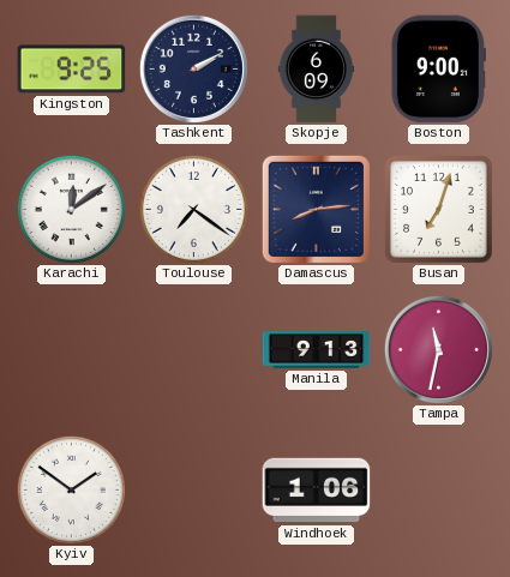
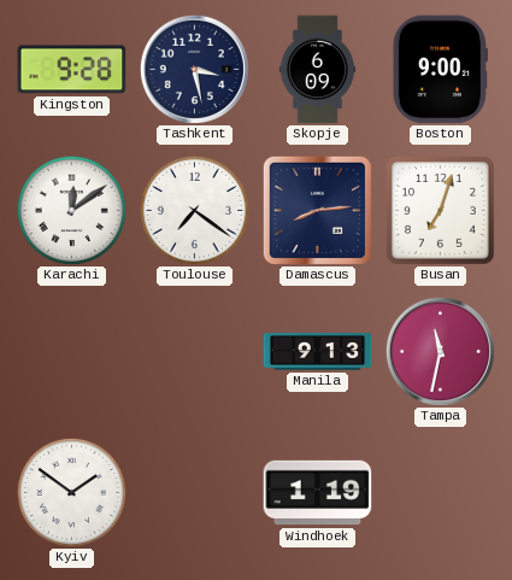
Kingston: 9:25 -> 9:28
Tashkent: 2:10 -> 3:28
Windhoek: 1:06 -> 1:19
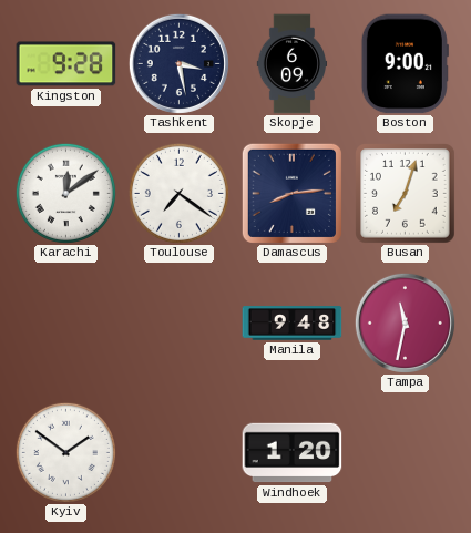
Manila: 9:13 -> 9:48
Windhoek: 1:19 -> 1:20
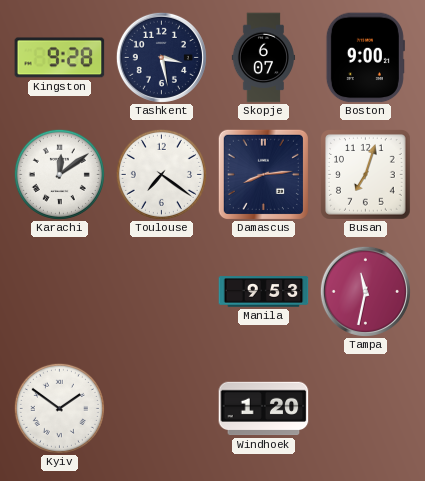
Skopje: 6:09 -> 6:07
Manila: 9:48 -> 9:53
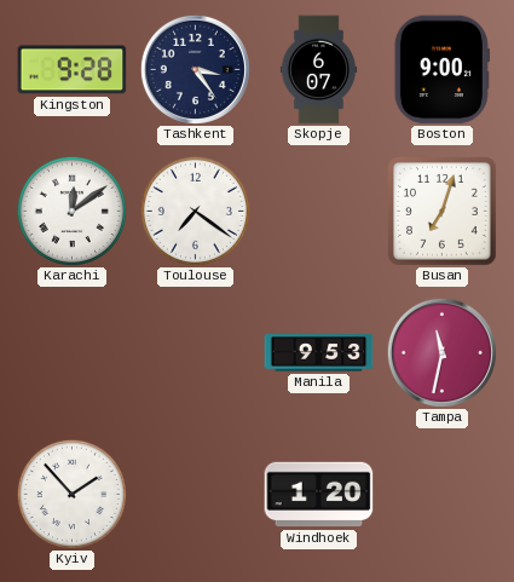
Tashkent: 3:28 -> 3:24
Damascus: 8:14 -> none
Kyiv: 1:51 -> 1:53
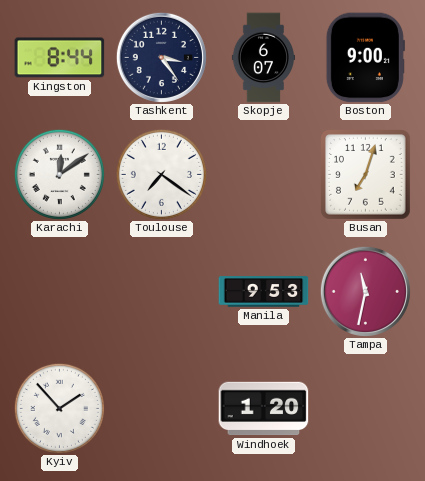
Kingston: 9:28 -> 8:44
